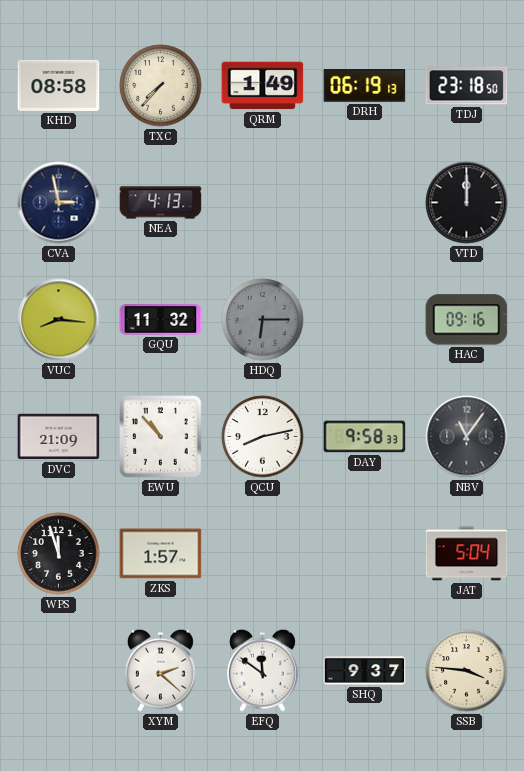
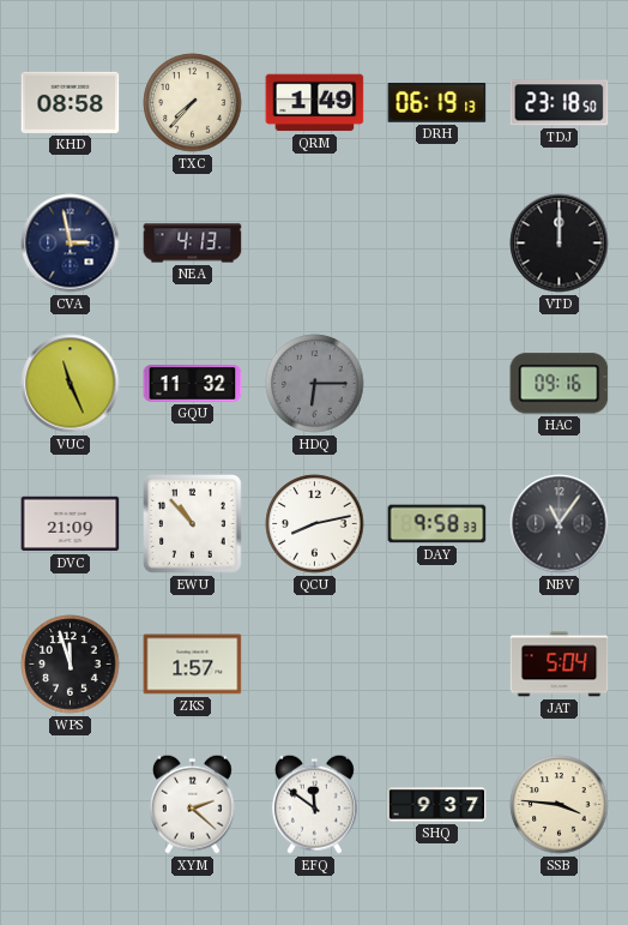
VUC: 8:16 -> 11:26
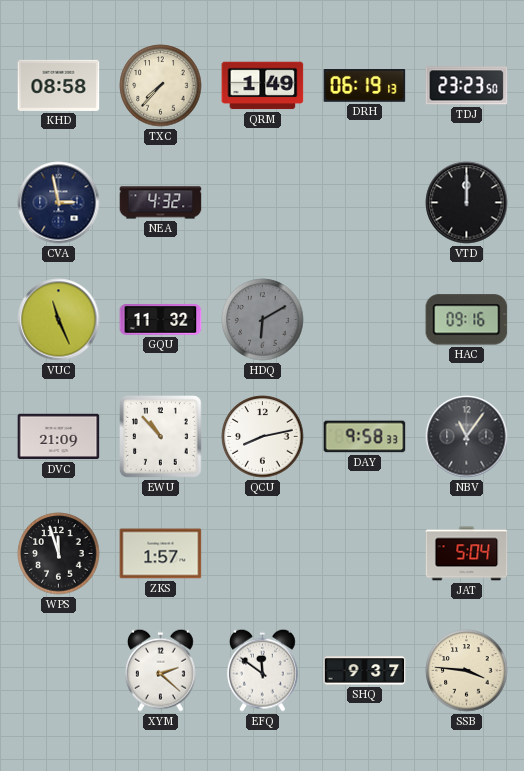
TDJ: 23:18 -> 23:23
NEA: 4:13 -> 4:32
HDQ: 6:15 -> 6:10
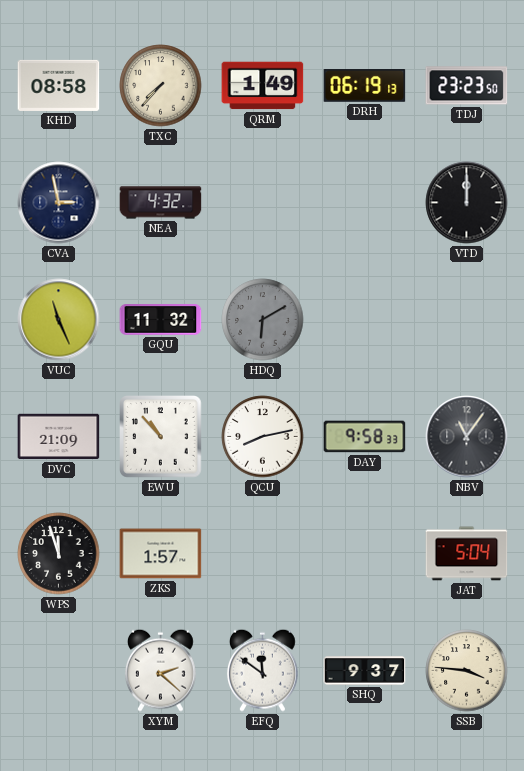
HAC: 09:16 -> none
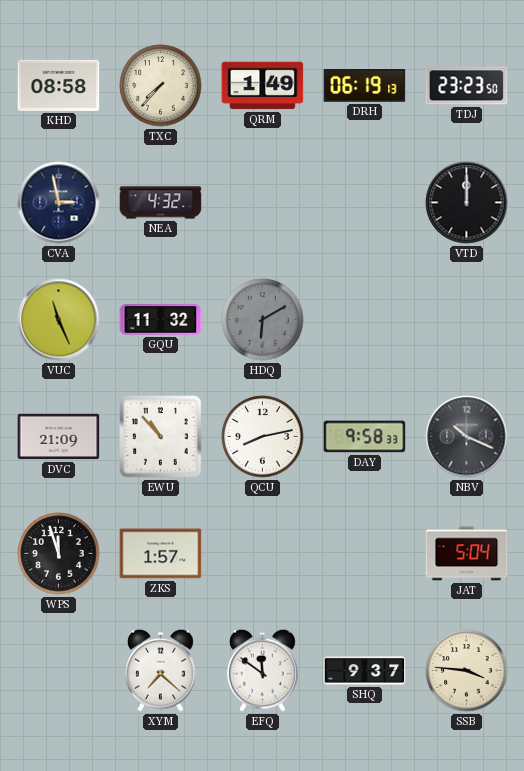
NBV: 11:06 -> 10:19
XYM: 2:22 -> 7:22
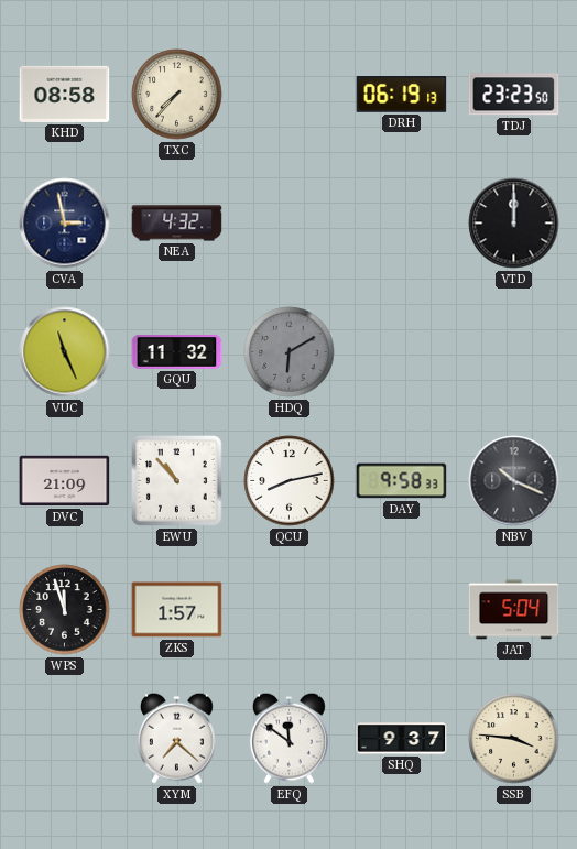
QRM: 1:49 -> none
